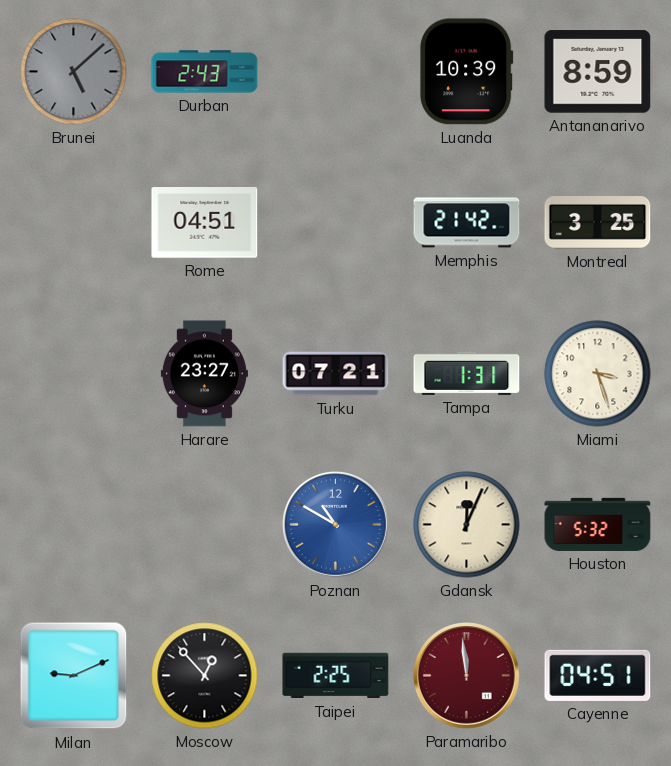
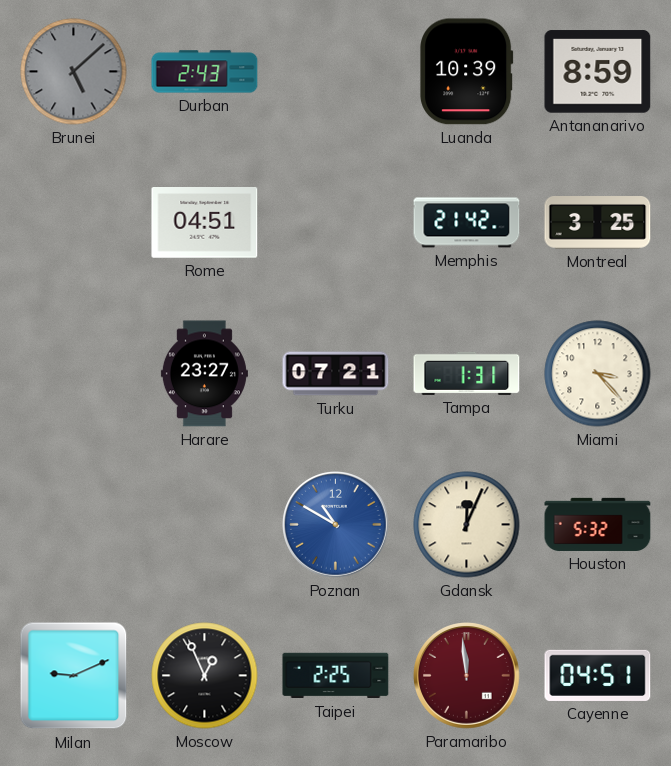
Miami: 3:27 -> 3:23
Moscow: 12:53 -> 12:56
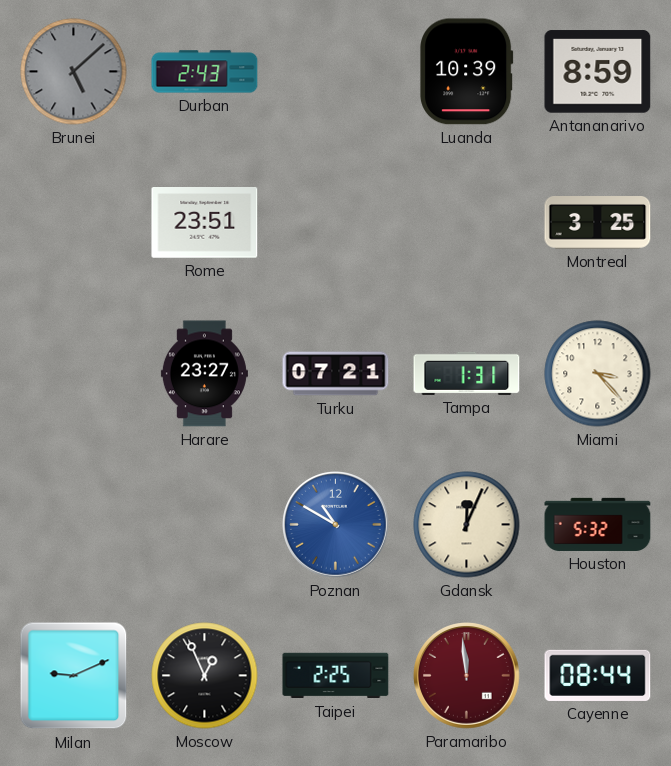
Rome: 04:51 -> 23:51
Memphis: 21:42 -> none
Cayenne: 04:51 -> 08:44
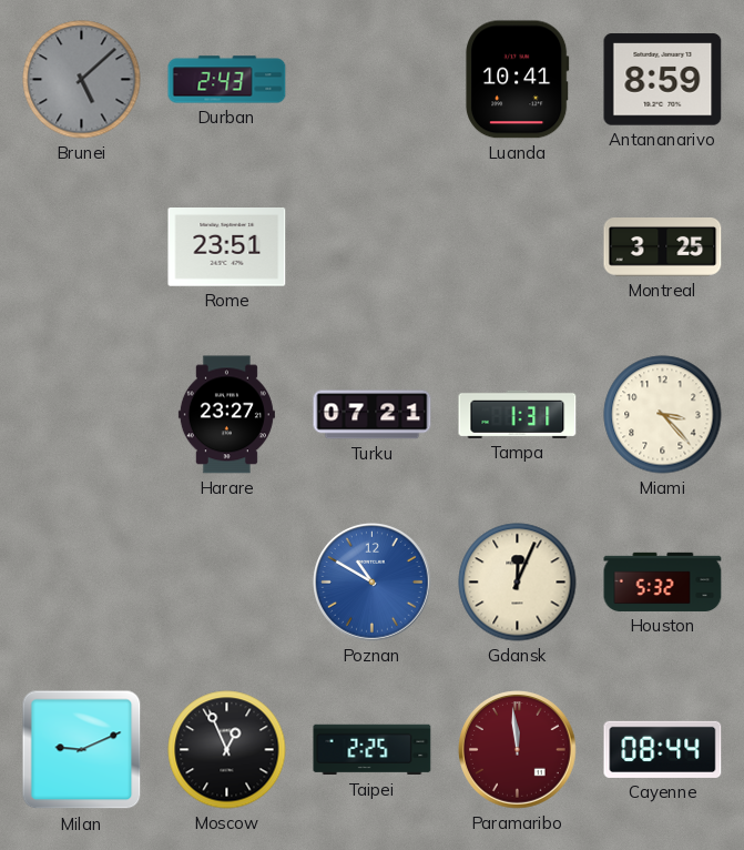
Luanda: 10:39 -> 10:41
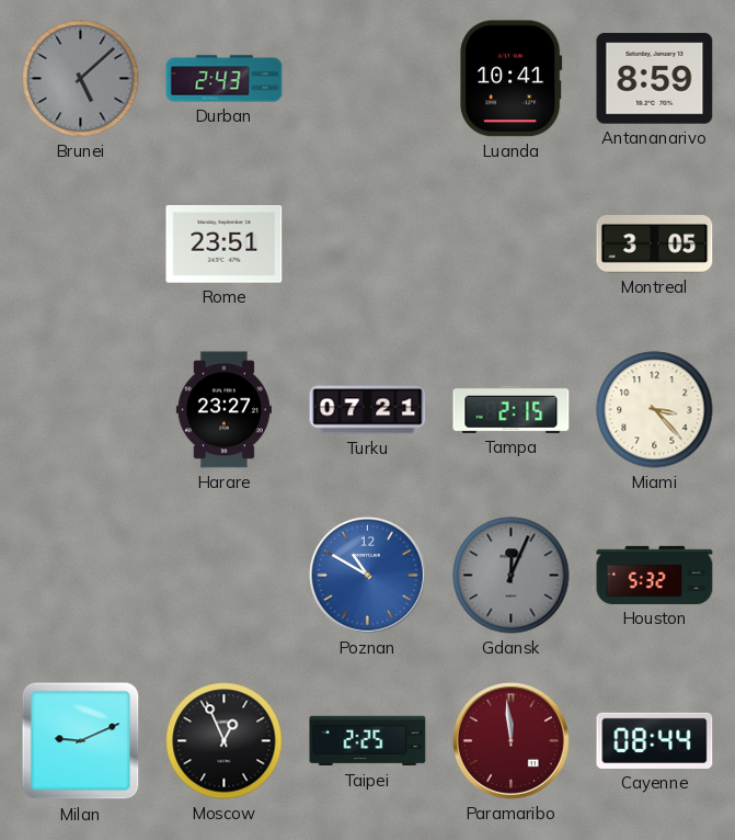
Montreal: 3:25 -> 3:05
Tampa: 1:31 -> 2:15
Gdansk dial: cream -> grey
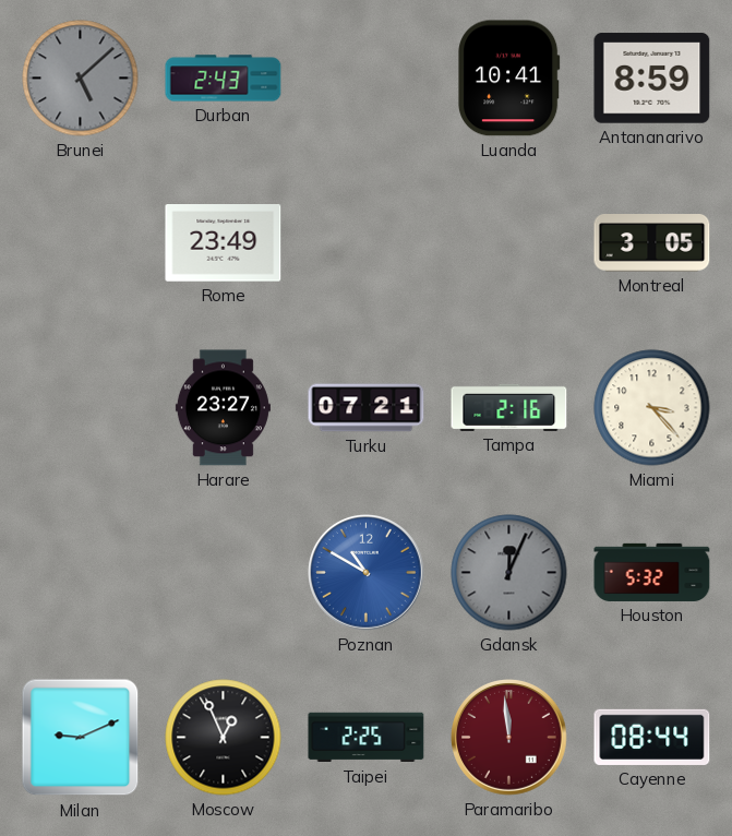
Rome: 23:51 -> 23:49
Tampa: 2:15 -> 2:16
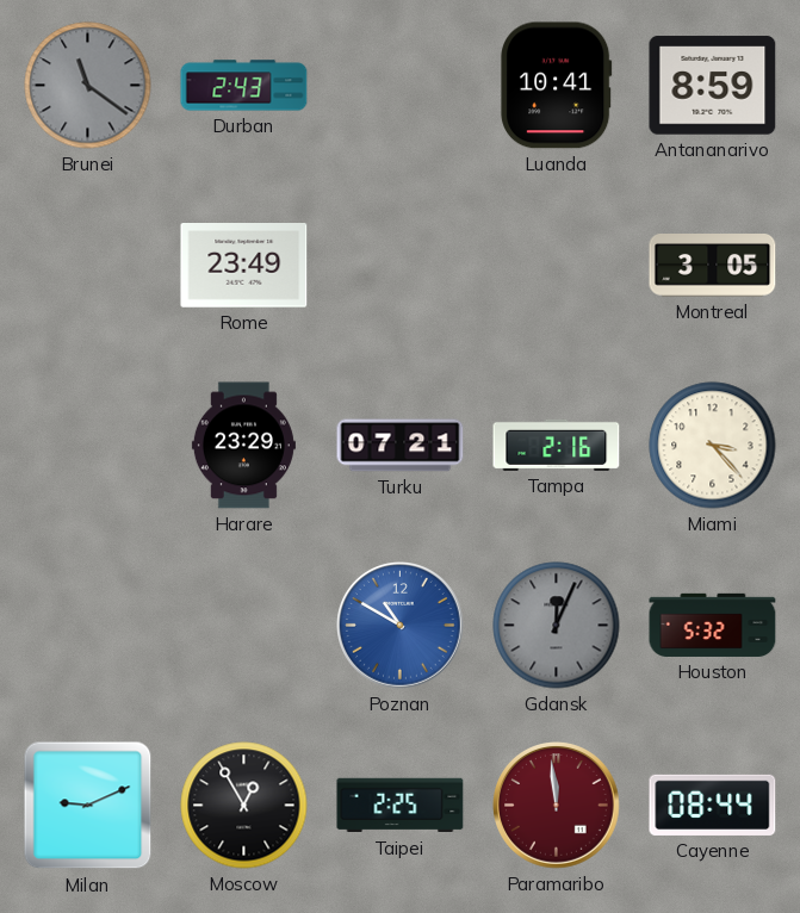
Brunei: 5:08 -> 11:21
Harare: 23:27 -> 23:29
Moscow: 12:56 -> 12:55
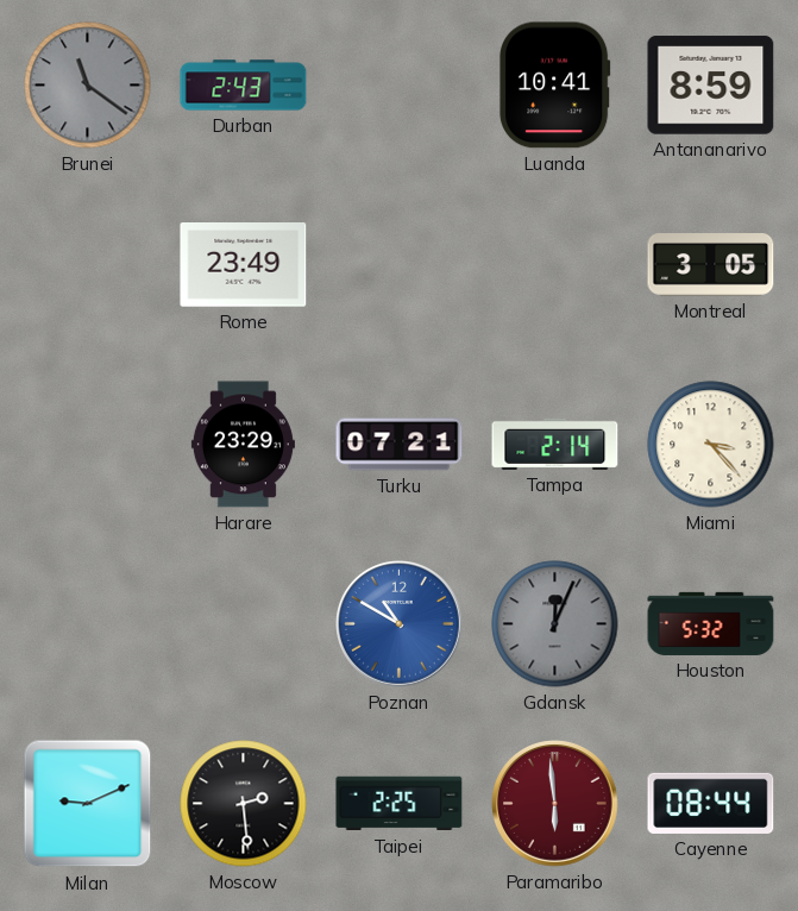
Tampa: 2:16 -> 2:14
Moscow: 12:55 -> 2:29
Paramaribo: 11:59 -> 5:59
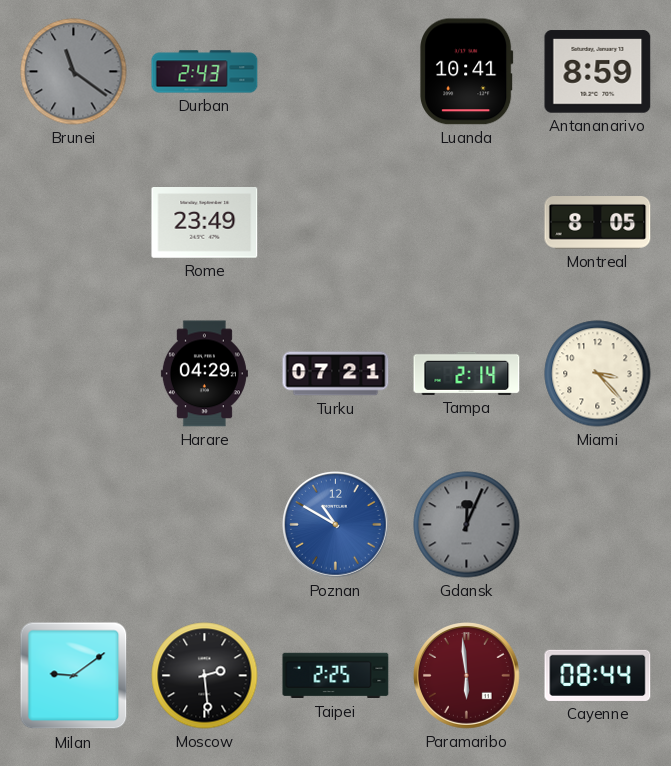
Montreal: 3:05 -> 8:05
Harare: 23:29 -> 04:29
Houston: 5:32 -> none
Milan: 9:11 -> 9:09
